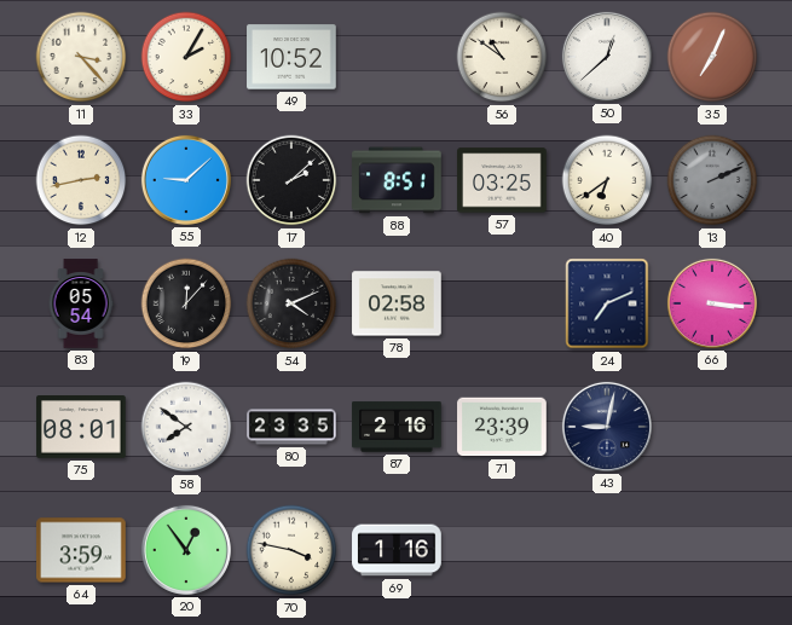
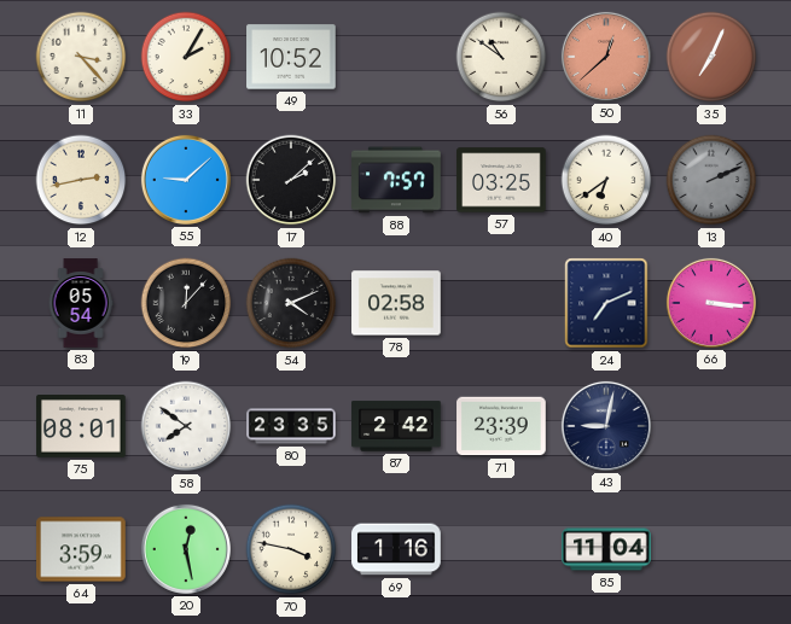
50 dial: white -> salmon
88: 8:51 -> 7:57
87: 2:16 -> 2:42
20: 12:54 -> 12:28
85: none -> 11:04
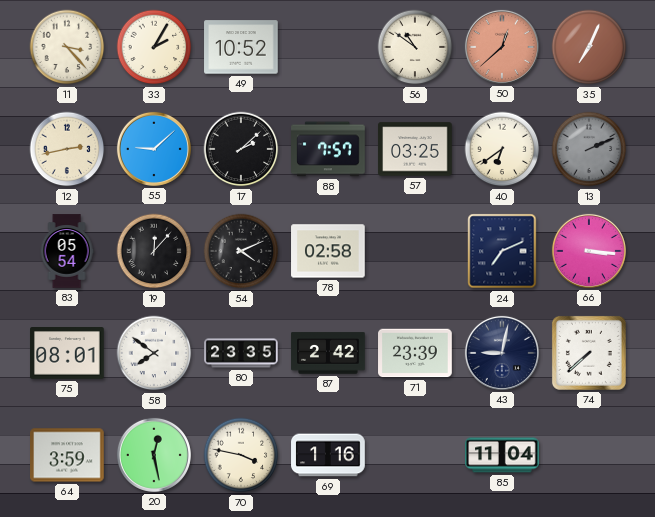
74: none -> 7:38
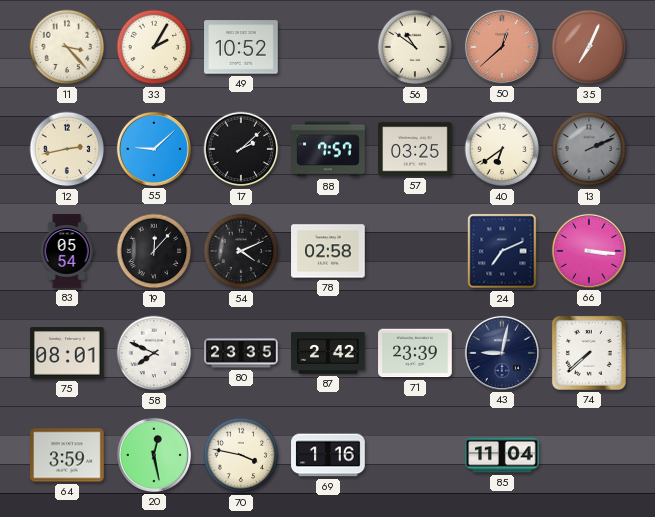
58: 7:51 -> 7:49
